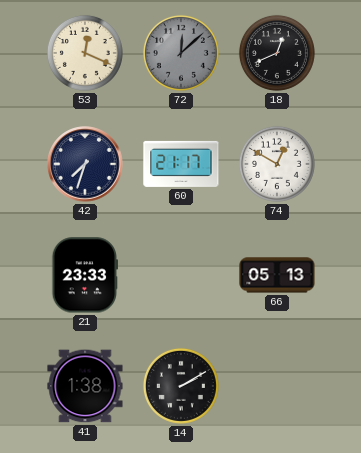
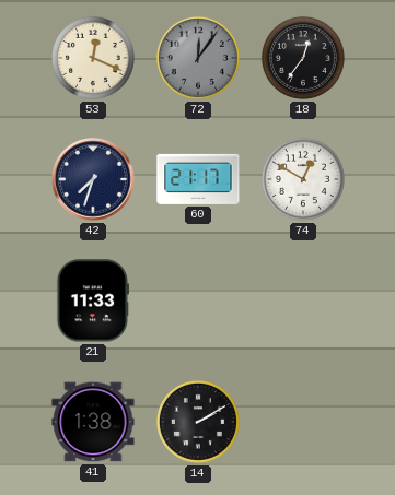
72: 12:08 -> 12:06
18: 12:41 -> 12:36
21: 23:33 -> 11:33
66: 05:13 -> none
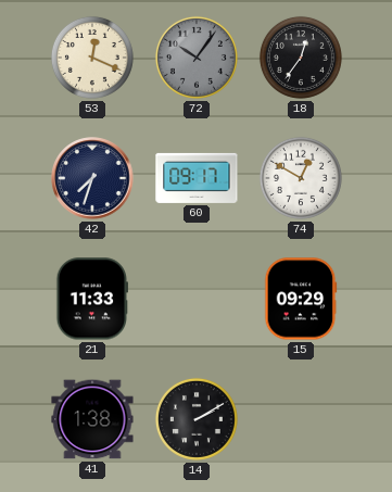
72: 12:06 -> 10:06
60: 21:17 -> 09:17
15: none -> 09:29
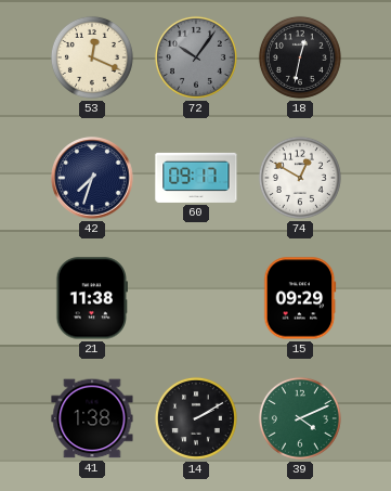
18: 12:36 -> 12:32
21: 11:33 -> 11:38
39: none -> 4:11
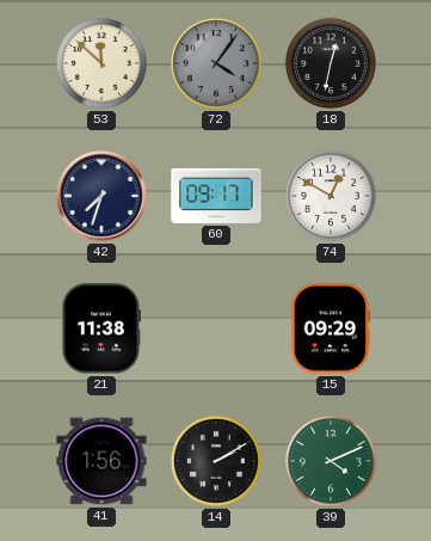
53: 12:19 -> 11:52
72: 10:06 -> 4:06
41: 1:38 -> 1:56
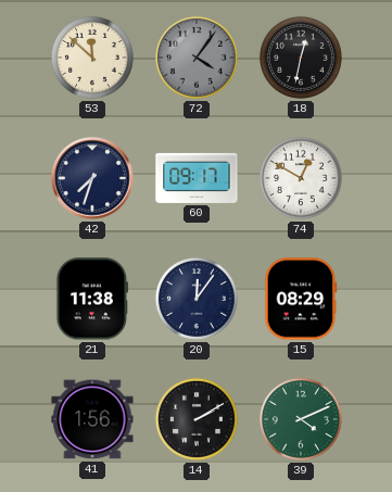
20: none -> 12:06
15: 09:29 -> 08:29
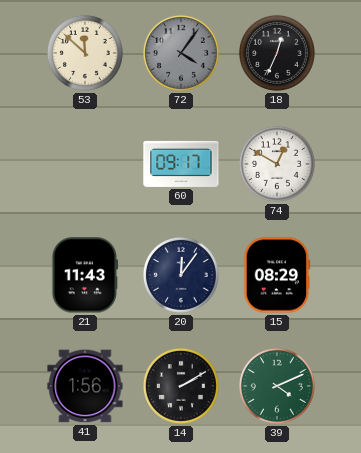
18: 12:32 -> 12:34
42: 7:33 -> none
21: 11:38 -> 11:43
